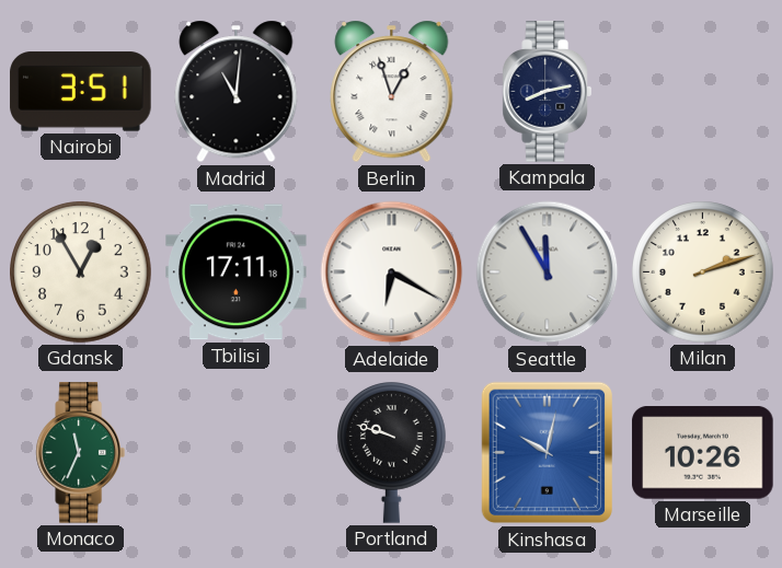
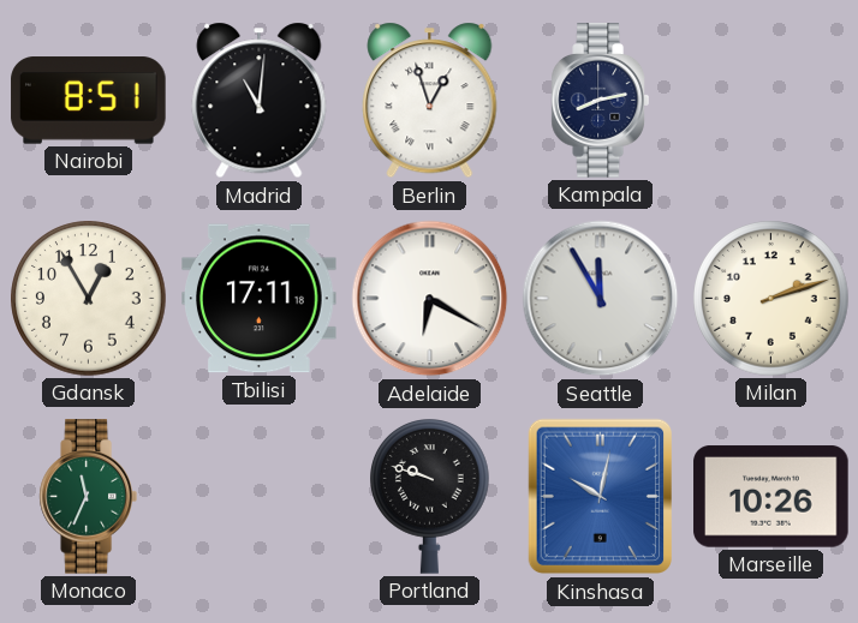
Nairobi: 3:51 -> 8:51
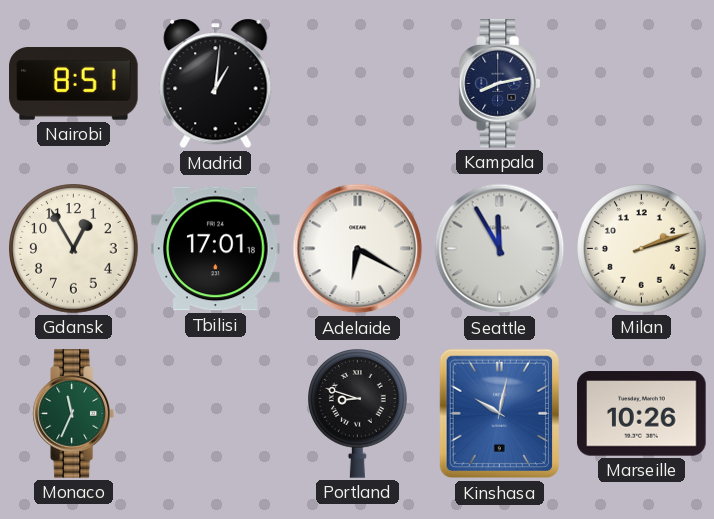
Madrid: 11:01 -> 1:01
Berlin: 12:57 -> none
Tbilisi: 17:11 -> 17:01
Portland: 9:48 -> 8:48
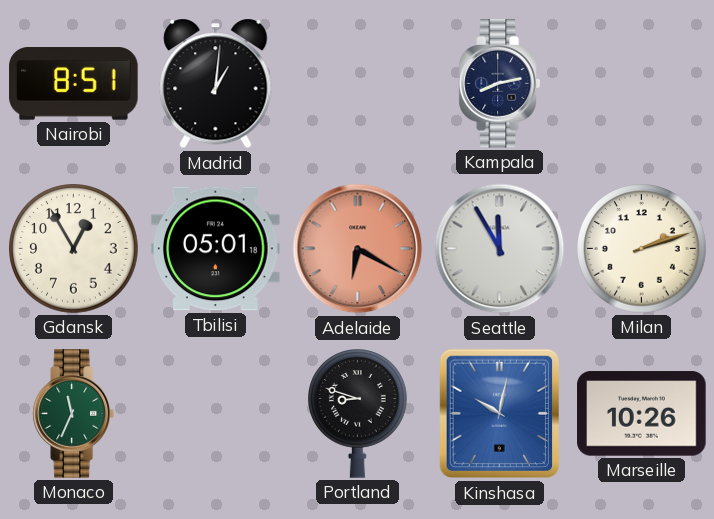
Tbilisi: 17:01 -> 05:01
Adelaide dial: white -> salmon
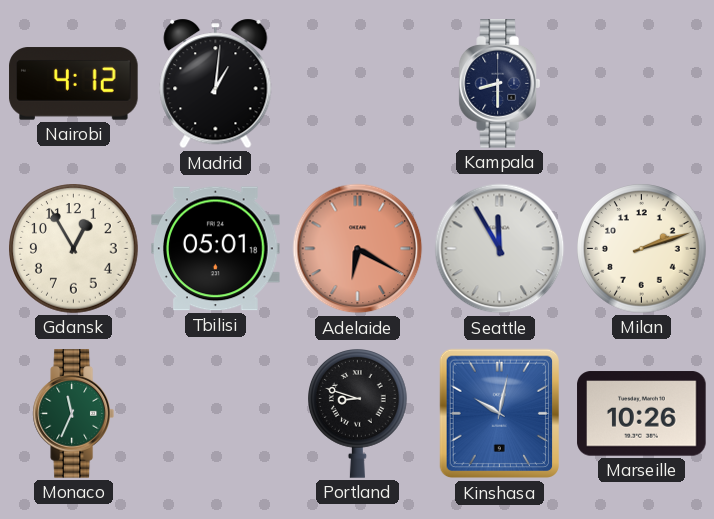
Nairobi: 8:51 -> 4:12
Kampala: 8:13 -> 8:30
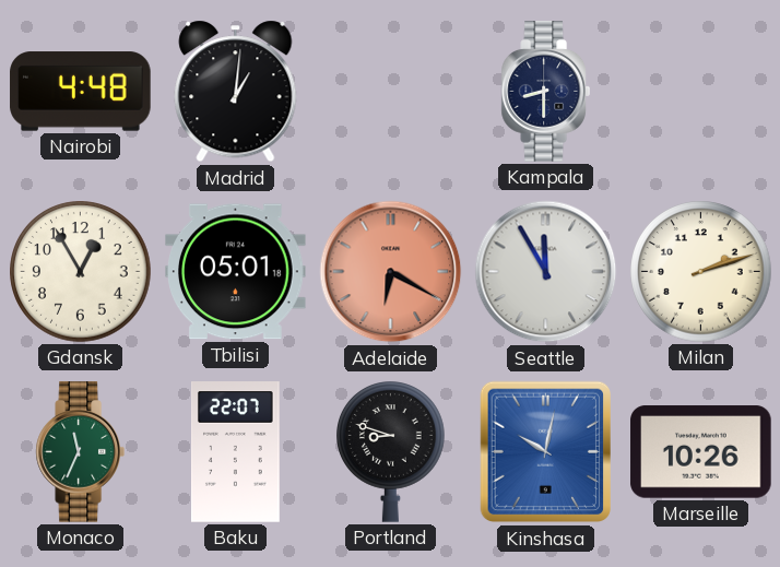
Nairobi: 4:12 -> 4:48
Baku: none -> 22:07
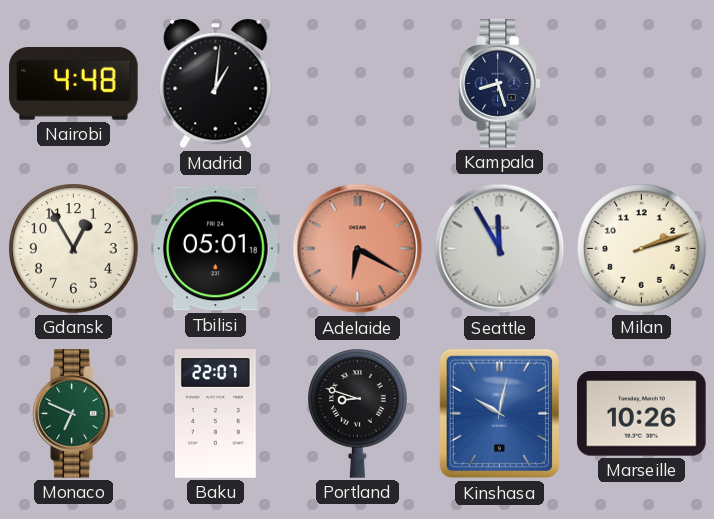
Kampala: 8:30 -> 8:27
Monaco: 11:34 -> 6:49
